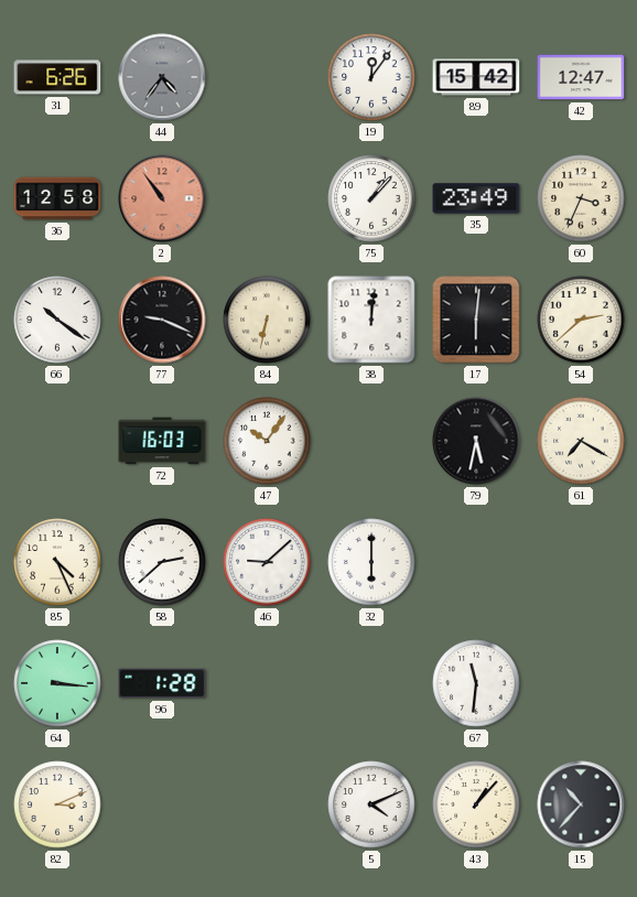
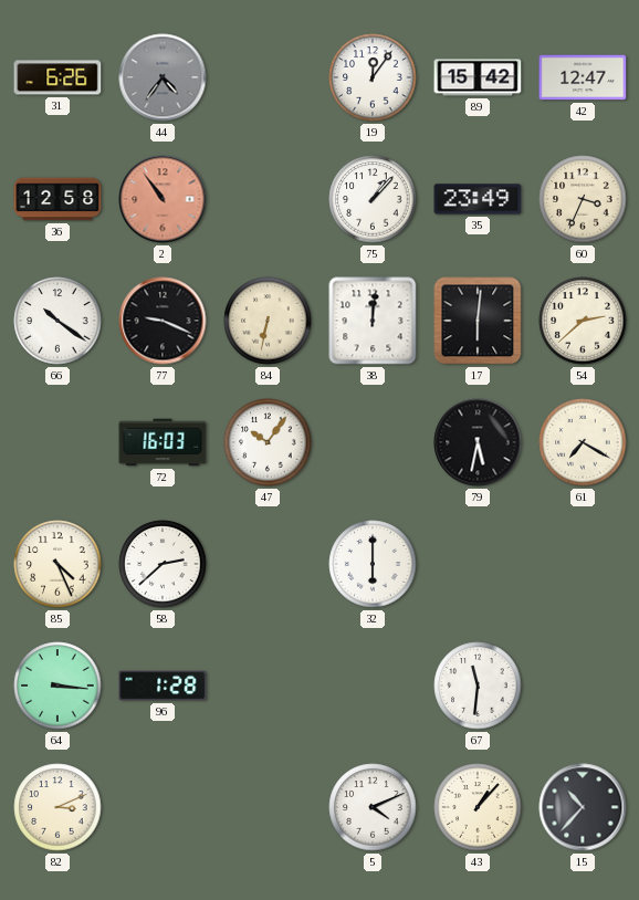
46: 9:08 -> none
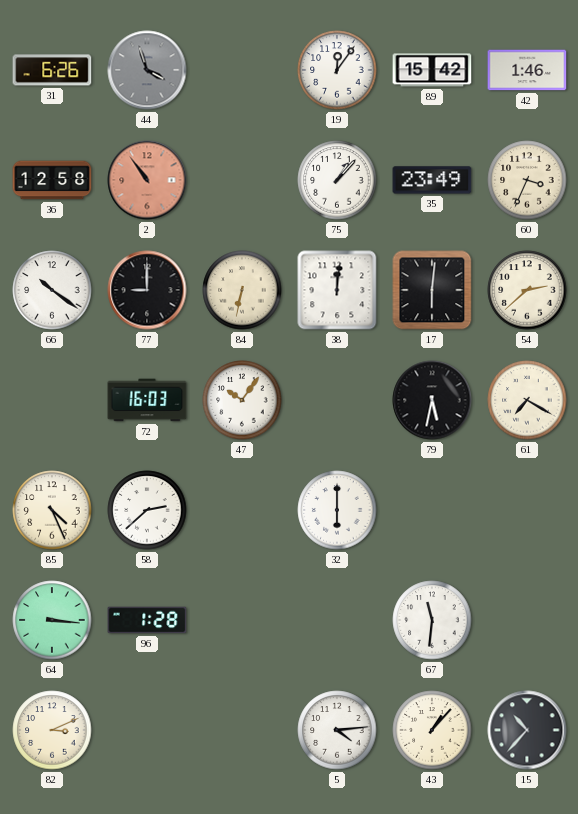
44: 4:36 -> 3:57
42: 12:47 -> 1:46
77: 9:19 -> 9:00
5: 4:11 -> 4:14
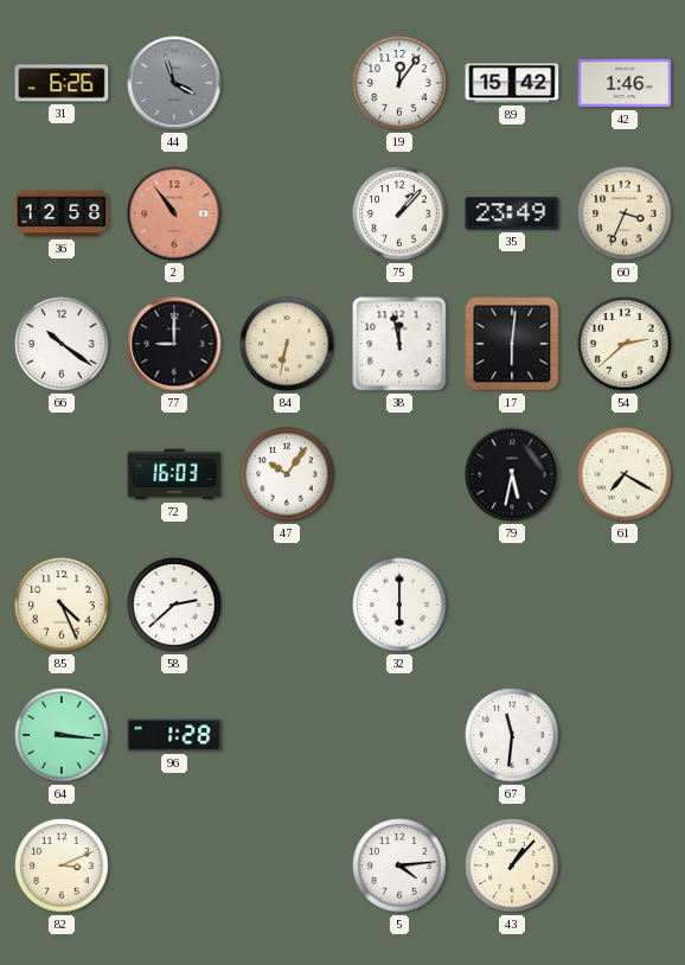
38: 12:01 -> 11:58
15: 10:37 -> none
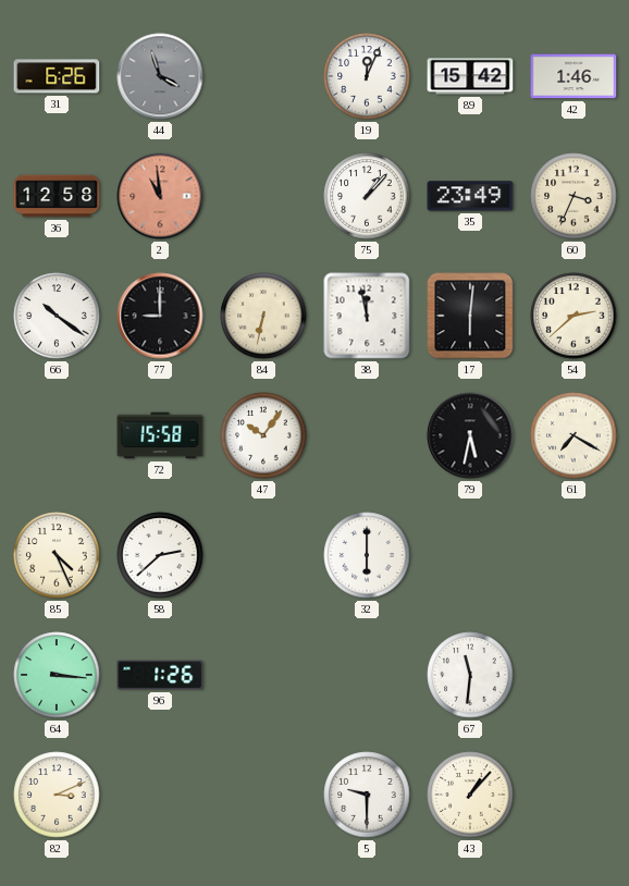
19: 12:06 -> 12:04
2: 10:54 -> 10:59
72: 16:03 -> 15:58
96: 1:28 -> 1:26
5: 4:14 -> 9:30
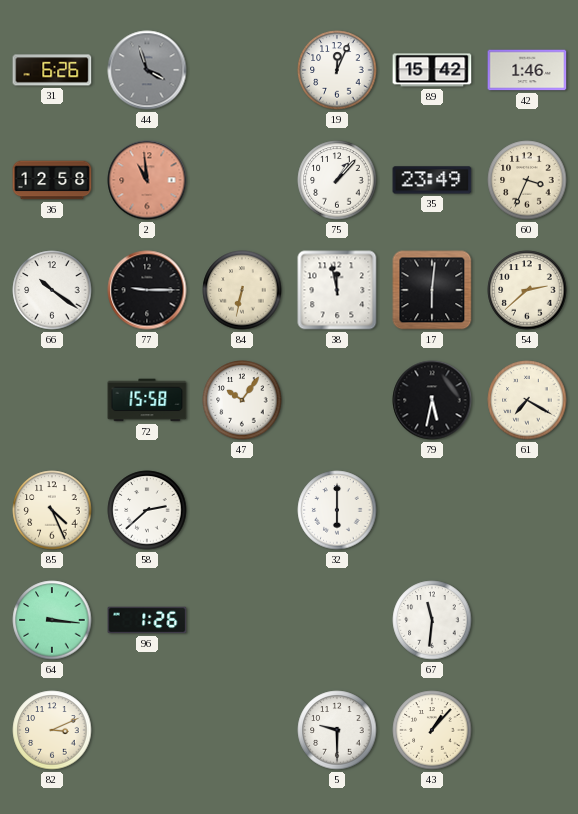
77: 9:00 -> 9:15
